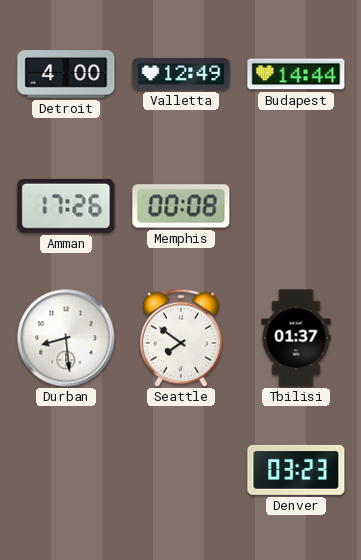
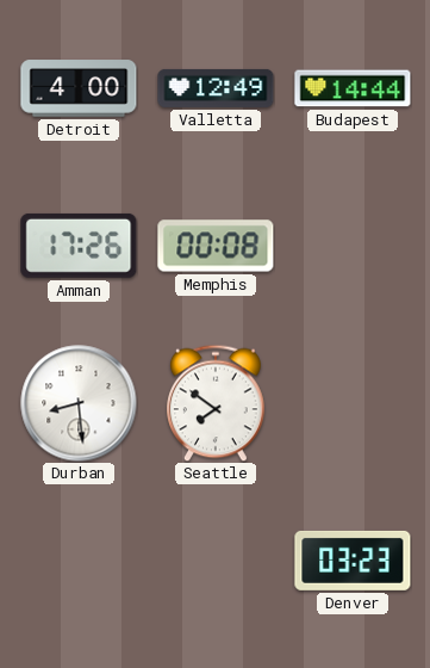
Tbilisi: 01:37 -> none
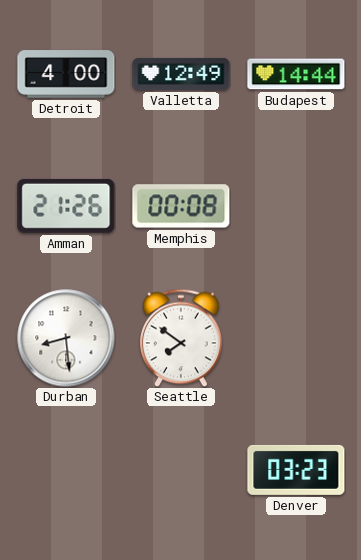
Amman: 17:26 -> 21:26
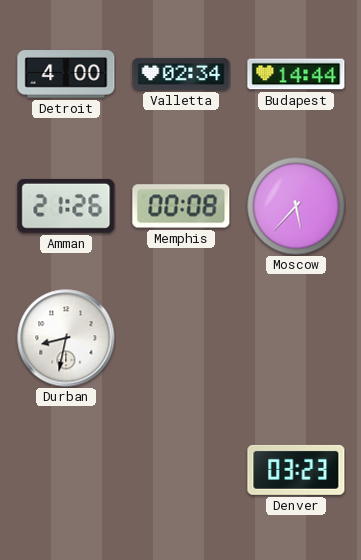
Valletta: 12:49 -> 02:34
Moscow: none -> 5:37
Durban: 8:29 -> 8:32
Seattle: 7:51 -> none
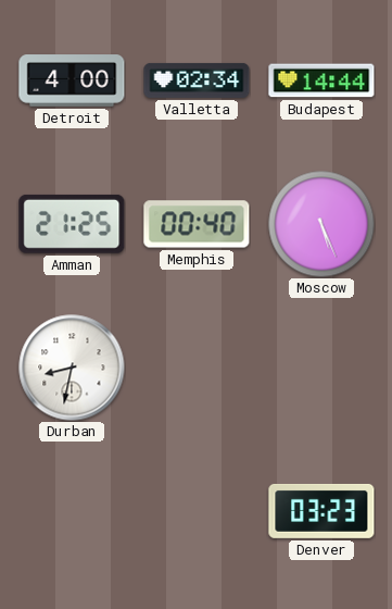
Amman: 21:26 -> 21:25
Memphis: 00:08 -> 00:40
Moscow: 5:37 -> 5:26
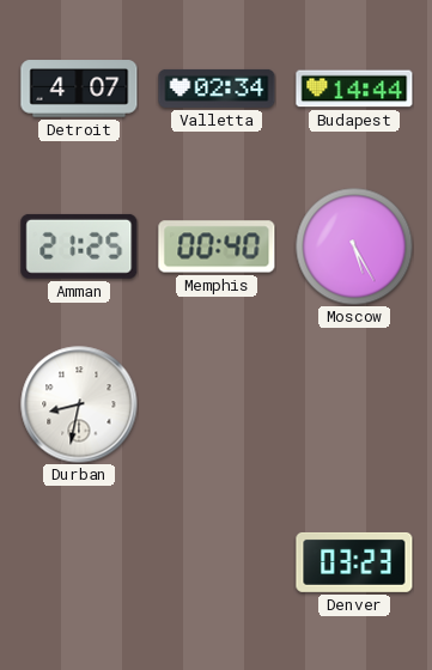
Detroit: 4:00 -> 4:07
Moscow: 5:26 -> 5:25
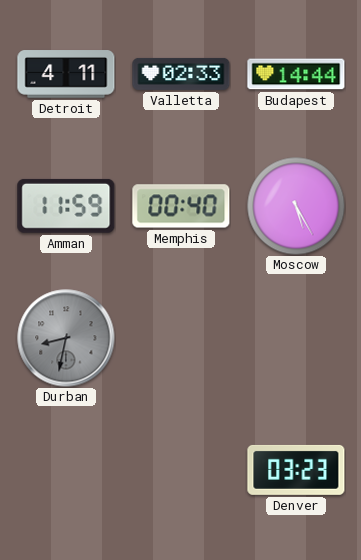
Detroit: 4:07 -> 4:11
Valletta: 02:34 -> 02:33
Amman: 21:25 -> 11:59
Durban dial: white -> grey
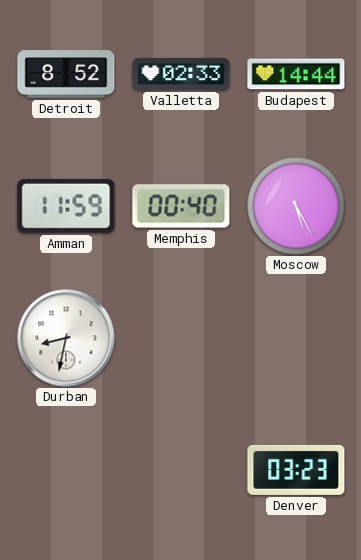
Detroit: 4:11 -> 8:52
Durban dial: grey -> white
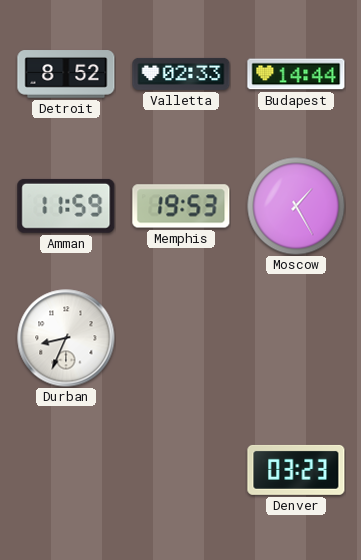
Memphis: 00:40 -> 19:53
Moscow: 5:25 -> 1:25
Durban: 8:32 -> 8:34
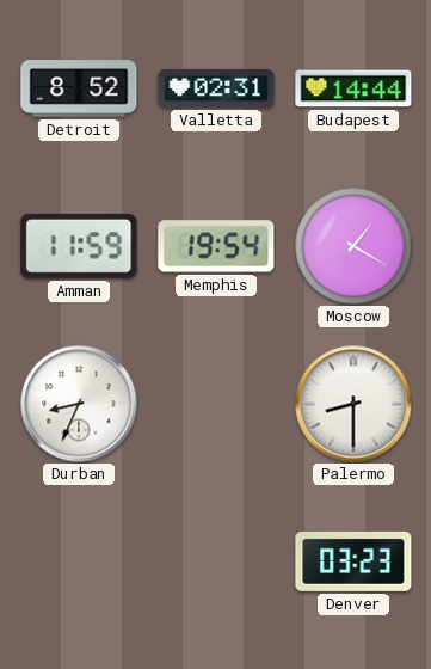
Valletta: 02:33 -> 02:31
Memphis: 19:53 -> 19:54
Moscow: 1:25 -> 1:20
Palermo: none -> 8:30
